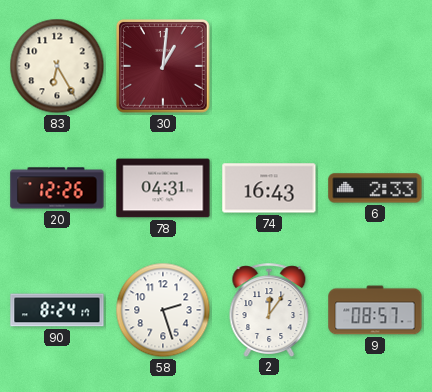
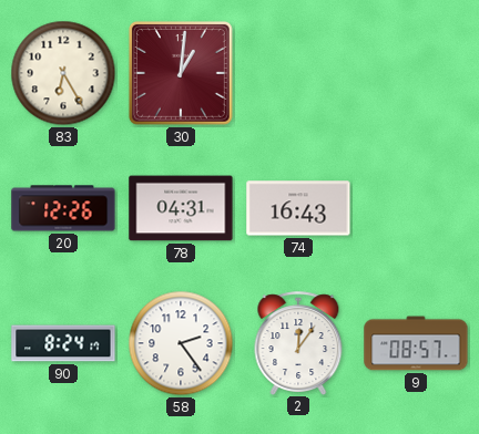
6: 2:33 -> none
58: 2:27 -> 2:24
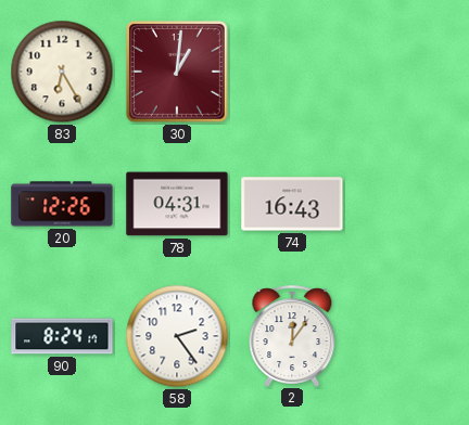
9: 08:57 -> none
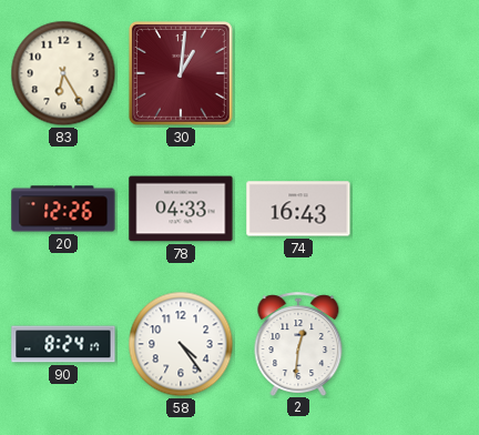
78: 04:31 -> 04:33
58: 2:24 -> 4:24
2: 12:06 -> 12:31
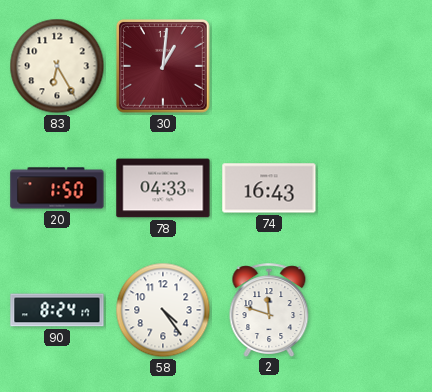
20: 12:26 -> 1:50
2: 12:31 -> 11:48
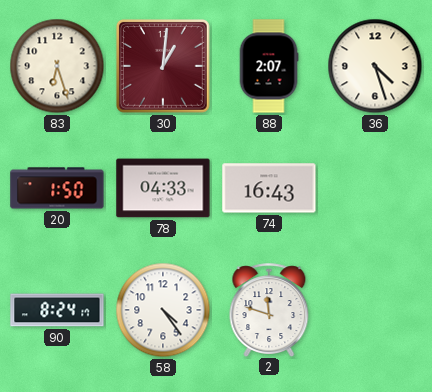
83: 6:25 -> 6:27
88: none -> 2:07
36: none -> 4:27
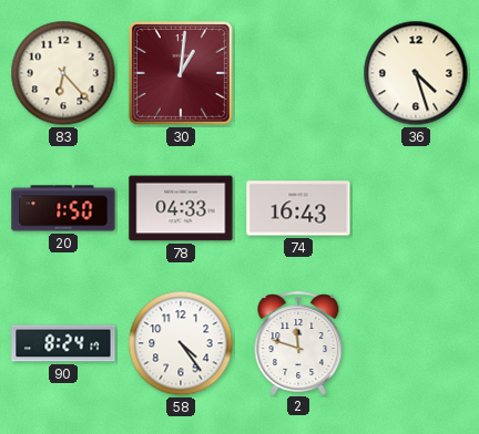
83: 6:27 -> 6:23
88: 2:07 -> none
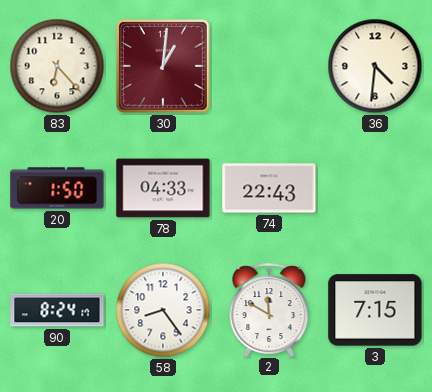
36: 4:27 -> 4:31
74: 16:43 -> 22:43
58: 4:24 -> 8:24
2: 11:48 -> 11:50
3: none -> 7:15
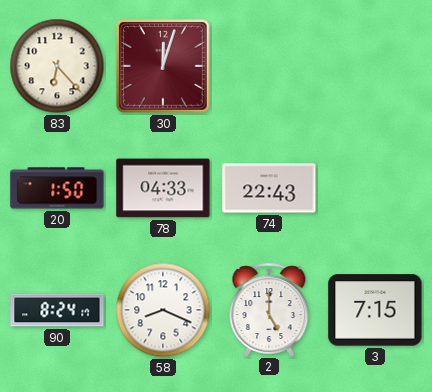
30: 1:01 -> 12:03
36: 4:31 -> none
58: 8:24 -> 8:19
2: 11:50 -> 5:00
